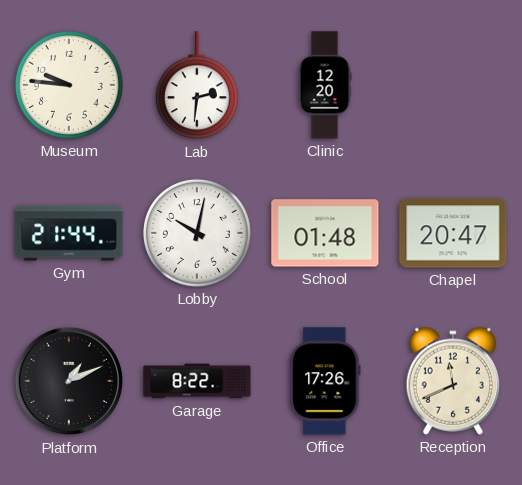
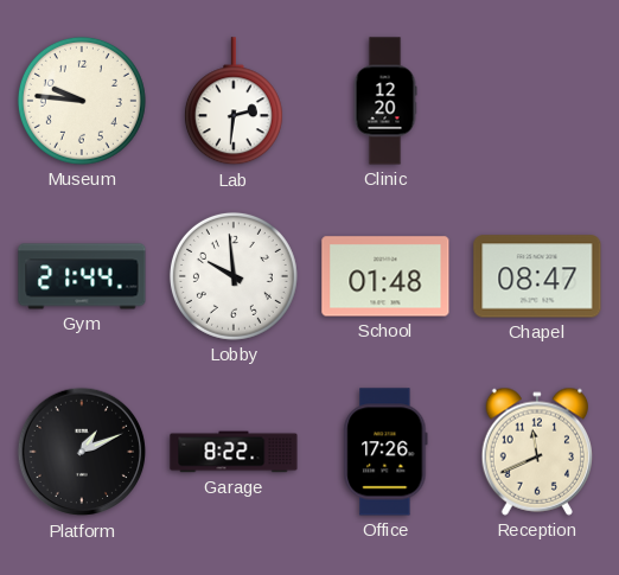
Lobby: 10:02 -> 9:59
Chapel: 20:47 -> 08:47
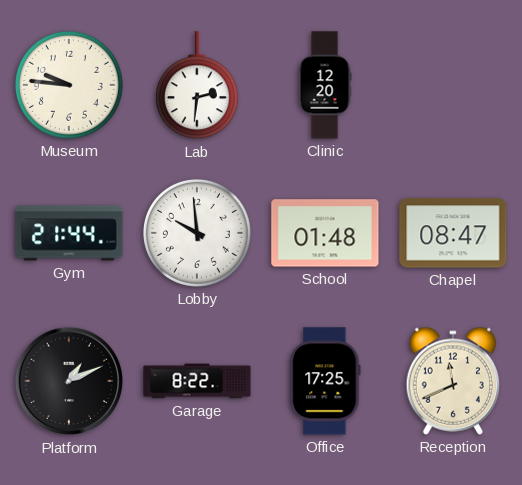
Office: 17:26 -> 17:25
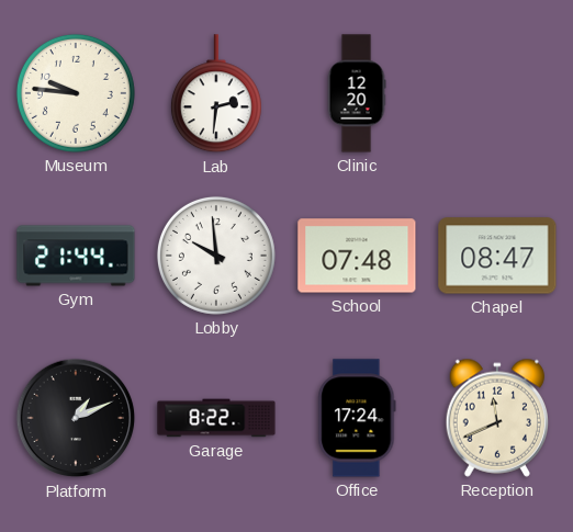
School: 01:48 -> 07:48
Office: 17:25 -> 17:24
